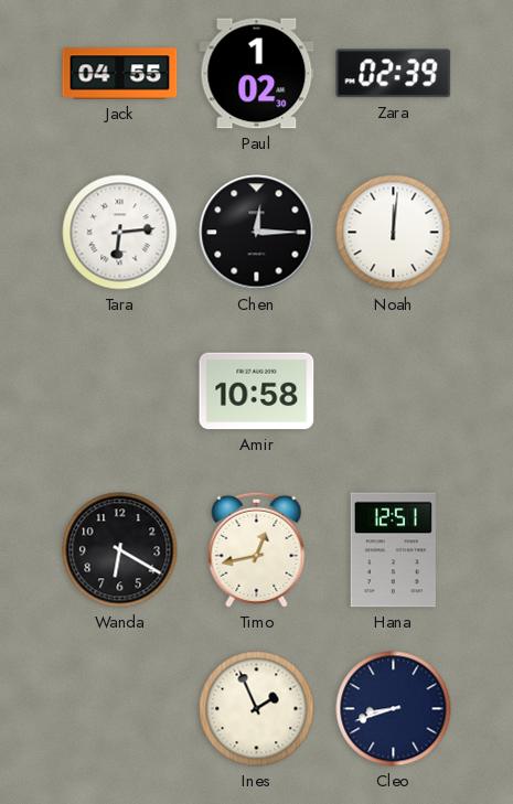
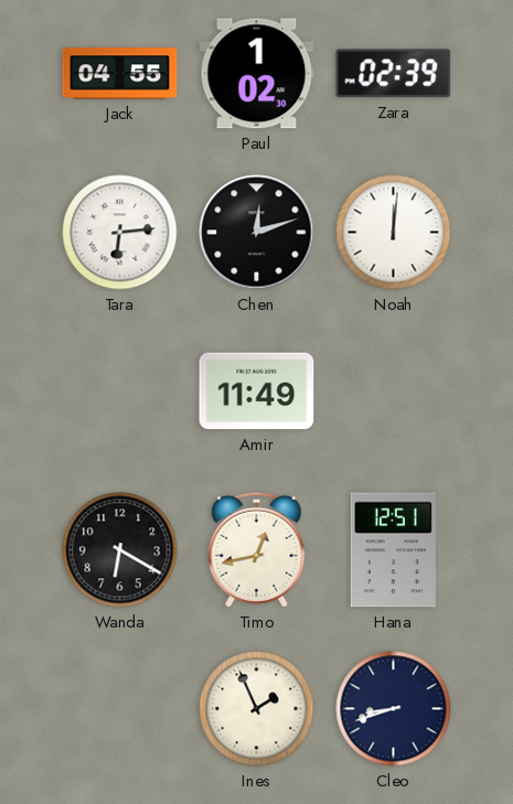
Chen: 12:15 -> 12:12
Amir: 10:58 -> 11:49
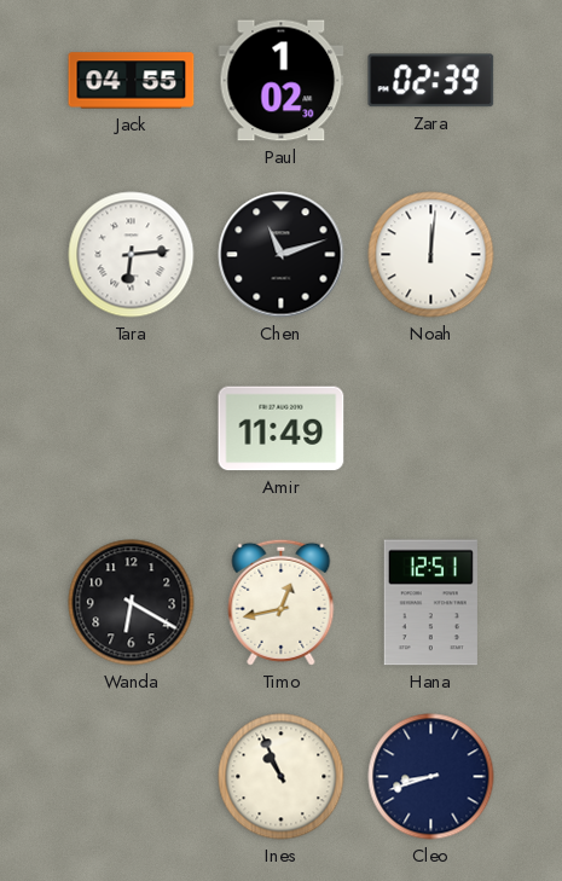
Chen: 12:12 -> 11:12
Ines: 1:56 -> 10:56
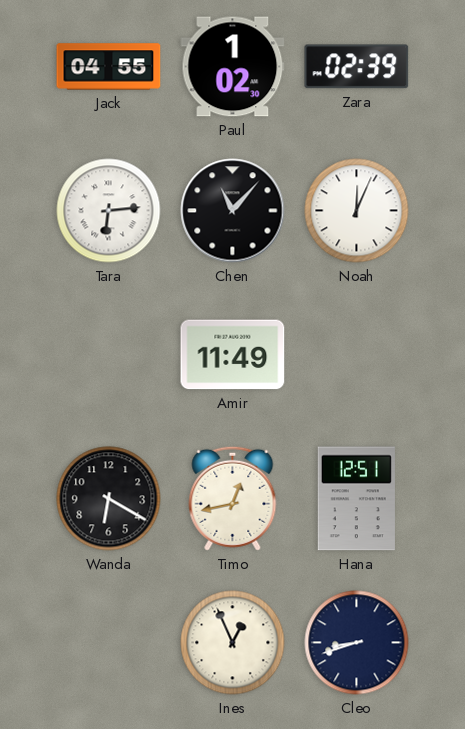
Chen: 11:12 -> 11:07
Noah: 12:01 -> 12:04
Ines: 10:56 -> 12:56
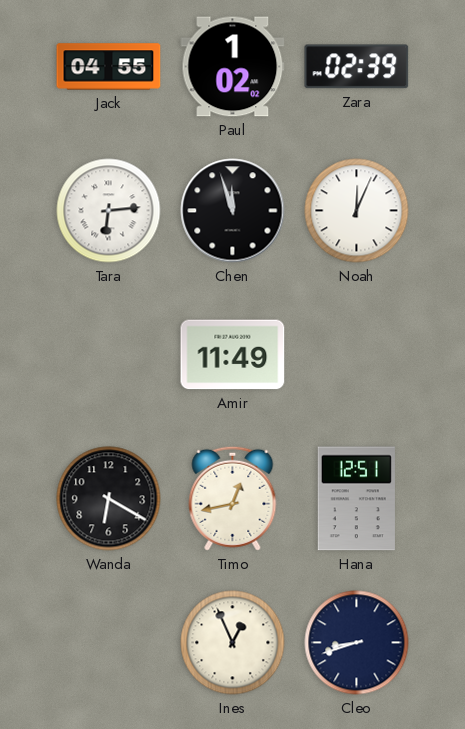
Paul: 1:02:30 -> 1:02:02
Chen: 11:07 -> 11:57
